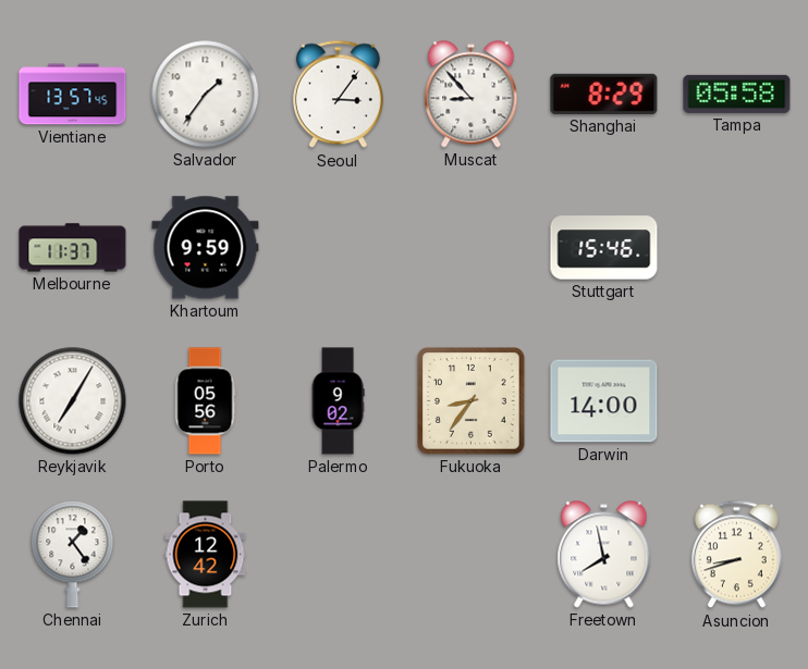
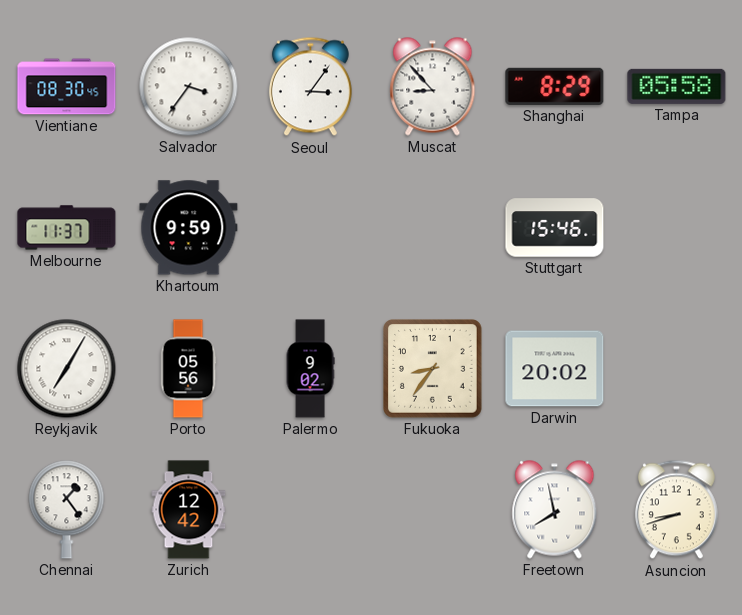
Vientiane: 13:57 -> 08:30
Salvador: 1:36 -> 3:36
Darwin: 14:00 -> 20:02
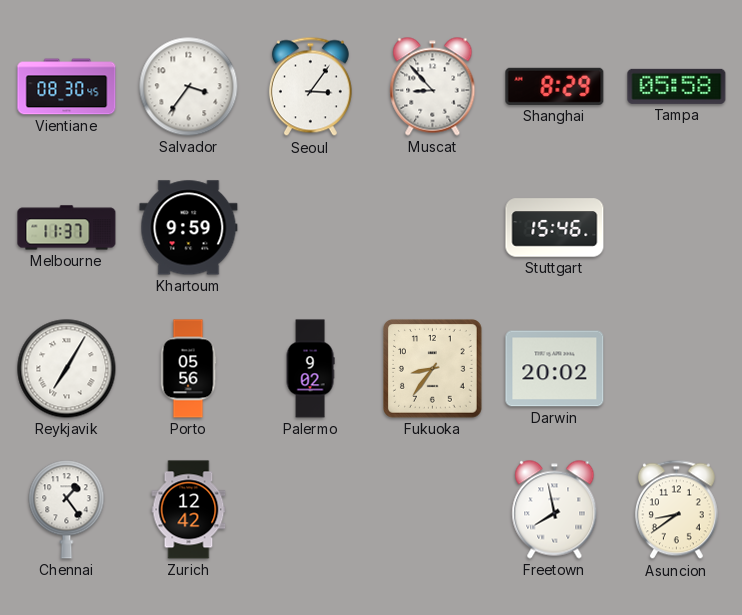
Asuncion: 8:42 -> 8:39
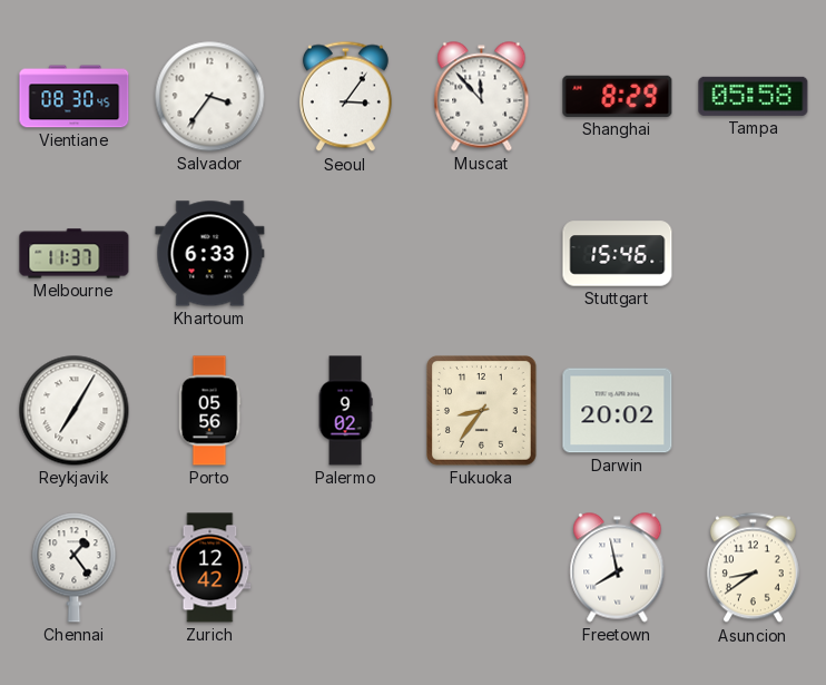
Muscat: 8:53 -> 11:53
Khartoum: 9:59 -> 6:33
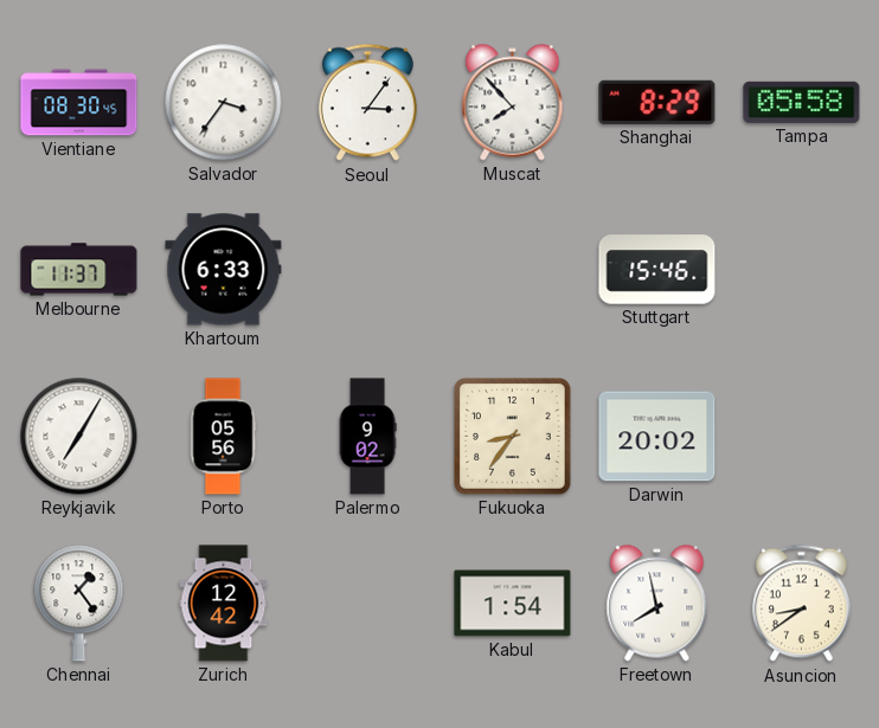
Muscat: 11:53 -> 7:53
Kabul: none -> 1:54
